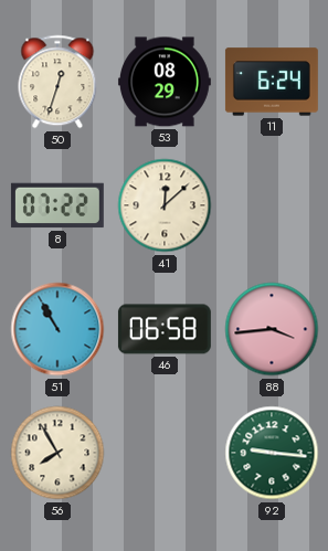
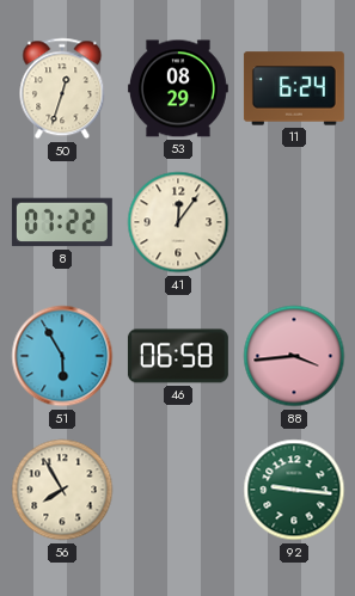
41: 12:08 -> 12:06
51: 10:55 -> 5:55
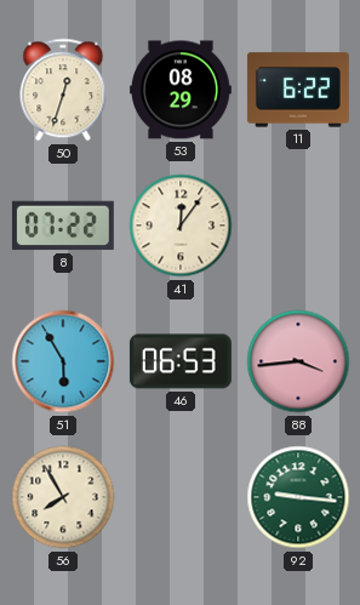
11: 6:24 -> 6:22
46: 06:58 -> 06:53
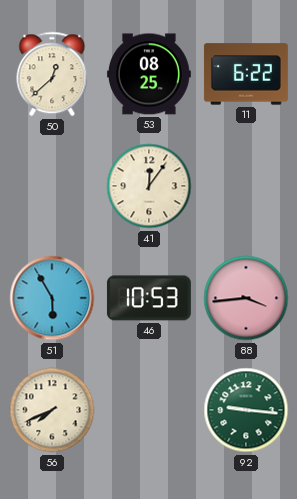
50: 12:33 -> 12:38
53: 08:29 -> 08:25
8: 07:22 -> none
46: 06:53 -> 10:53
56: 7:55 -> 7:41
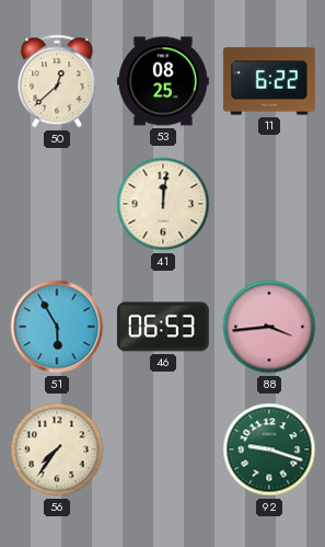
41: 12:06 -> 12:01
46: 10:53 -> 06:53
56: 7:41 -> 7:36
92: 9:16 -> 9:18
